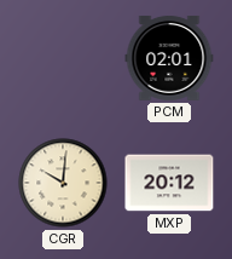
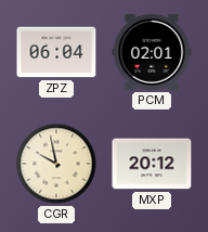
ZPZ: none -> 06:04
CGR: 10:01 -> 9:58
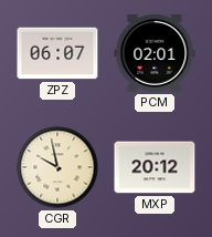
ZPZ: 06:04 -> 06:07
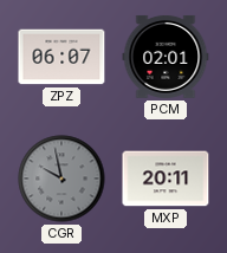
CGR dial: cream -> grey
MXP: 20:12 -> 20:11
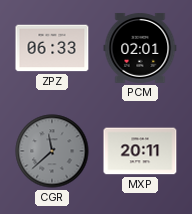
ZPZ: 06:07 -> 06:33
CGR: 9:58 -> 11:38
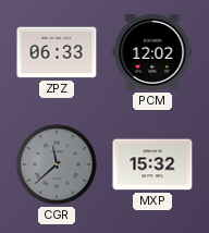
PCM: 02:01 -> 12:02
MXP: 20:11 -> 15:32
